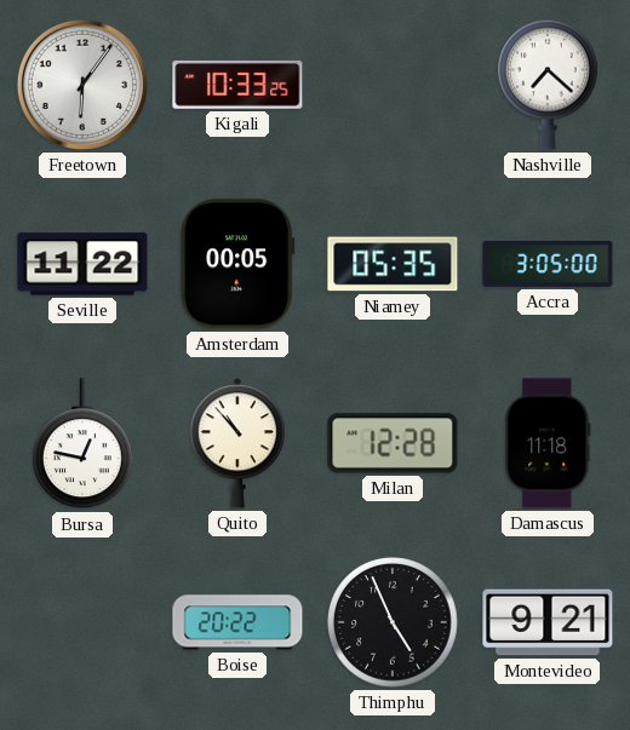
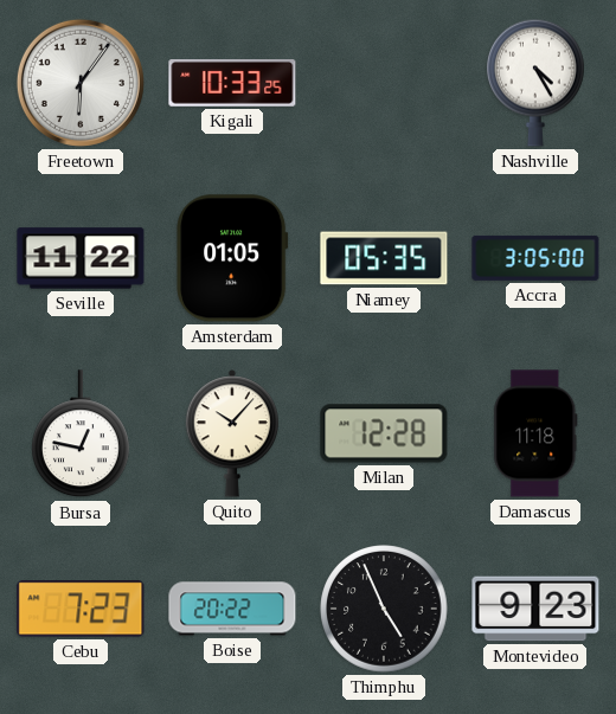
Nashville: 7:22 -> 4:25
Amsterdam: 00:05 -> 01:05
Quito: 10:53 -> 10:07
Cebu: none -> 7:23
Montevideo: 9:21 -> 9:23
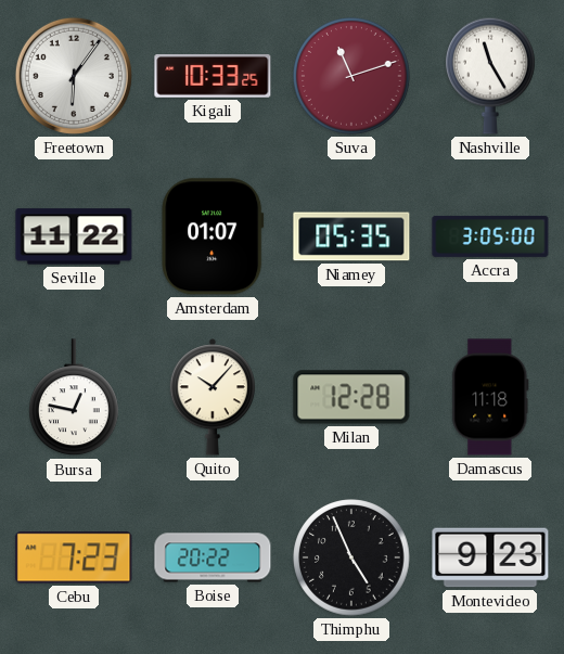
Suva: none -> 11:12
Nashville: 4:25 -> 11:25
Amsterdam: 01:05 -> 01:07
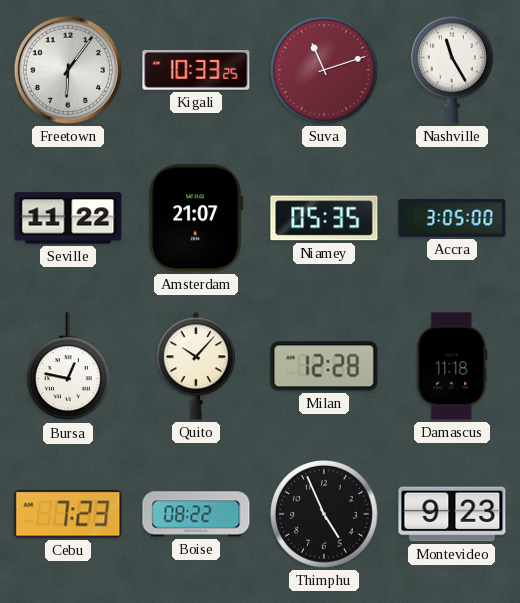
Amsterdam: 01:07 -> 21:07
Boise: 20:22 -> 08:22
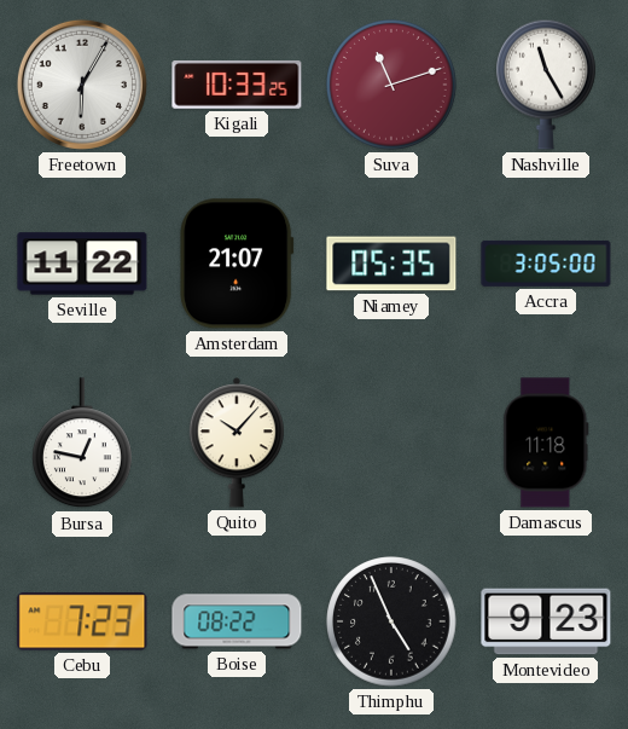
Freetown: 6:06 -> 6:05
Milan: 12:28 -> none
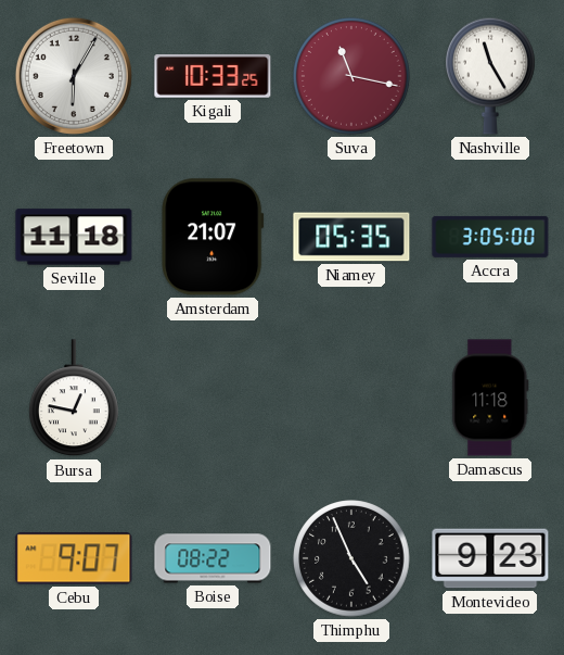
Suva: 11:12 -> 11:17
Seville: 11:22 -> 11:18
Quito: 10:07 -> none
Cebu: 7:23 -> 9:07
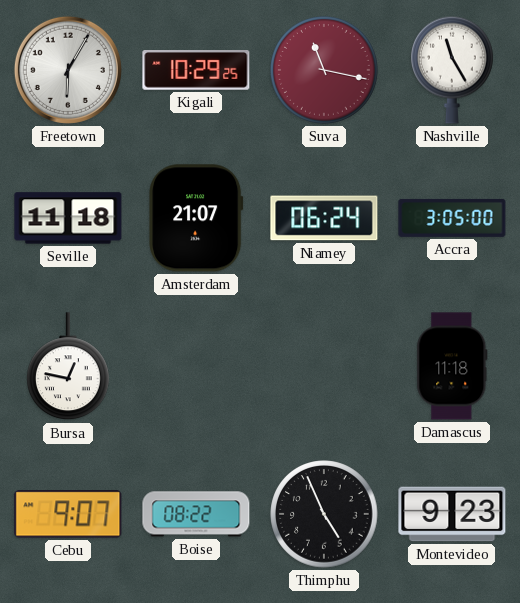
Kigali: 10:33 -> 10:29
Niamey: 05:35 -> 06:24
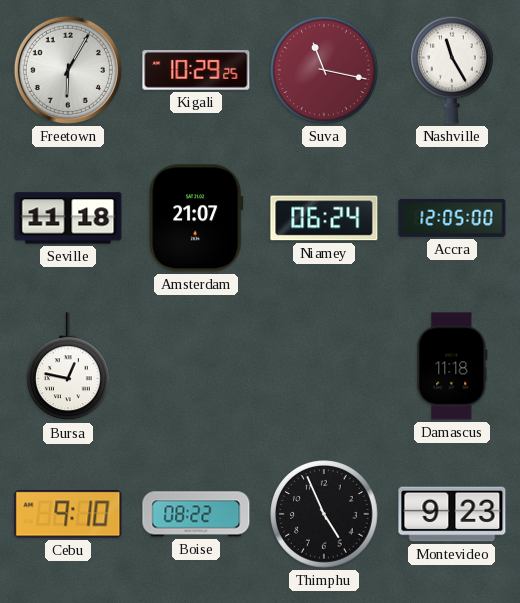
Accra: 3:05 -> 12:05
Cebu: 9:07 -> 9:10
